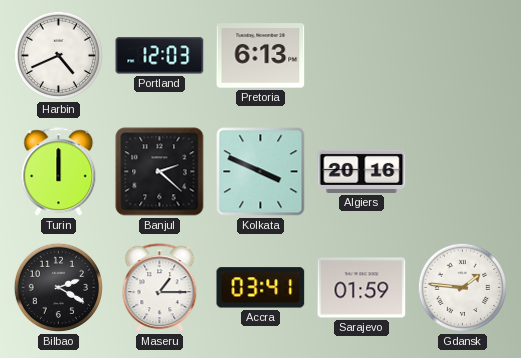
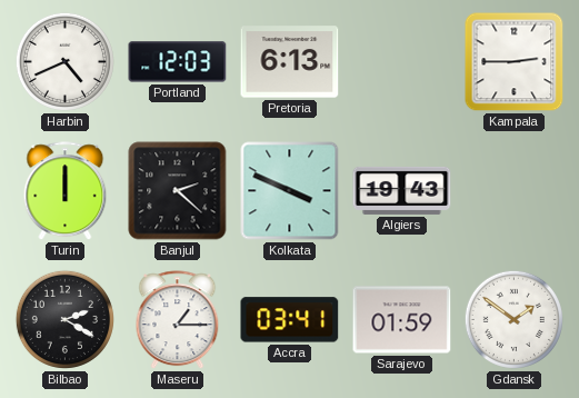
Kampala: none -> 2:45
Algiers: 20:16 -> 19:43
Gdansk: 1:46 -> 1:51
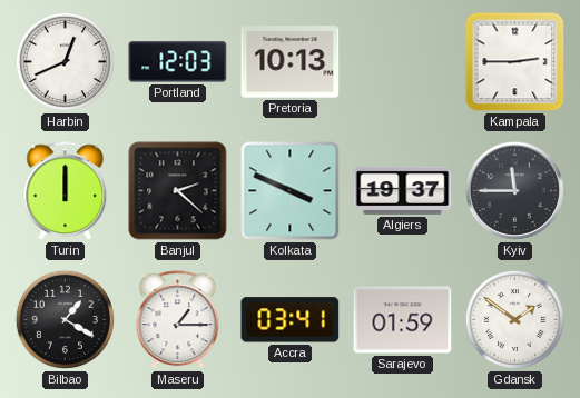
Harbin: 4:41 -> 12:41
Pretoria: 6:13 -> 10:13
Algiers: 19:43 -> 19:37
Kyiv: none -> 11:45
Bilbao: 2:20 -> 1:20
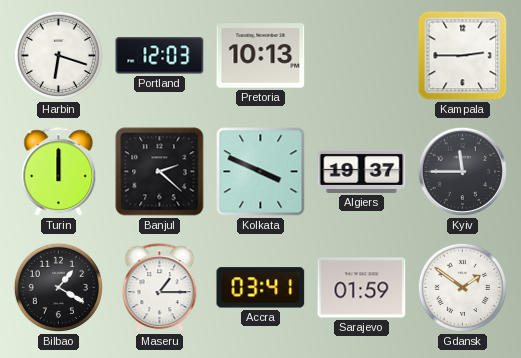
Harbin: 12:41 -> 6:18
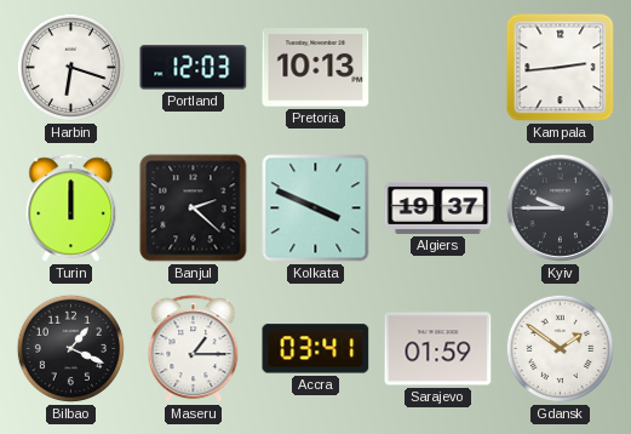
Kampala: 2:45 -> 2:44
Kyiv: 11:45 -> 9:45
Bilbao: 1:20 -> 1:19
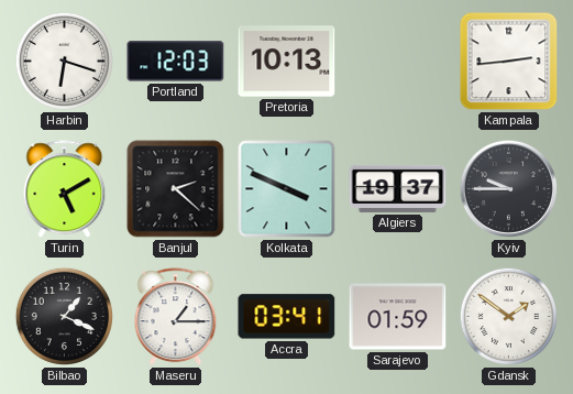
Turin: 12:00 -> 5:10
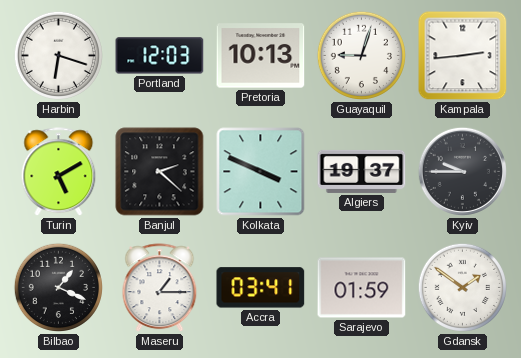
Guayaquil: none -> 9:03
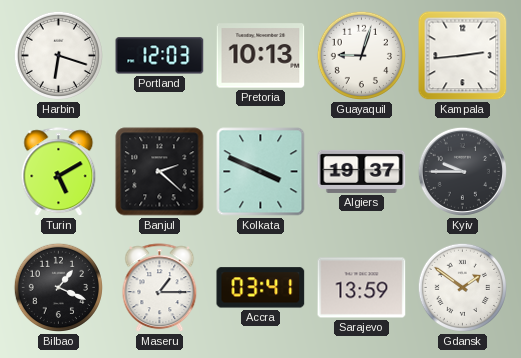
Sarajevo: 01:59 -> 13:59
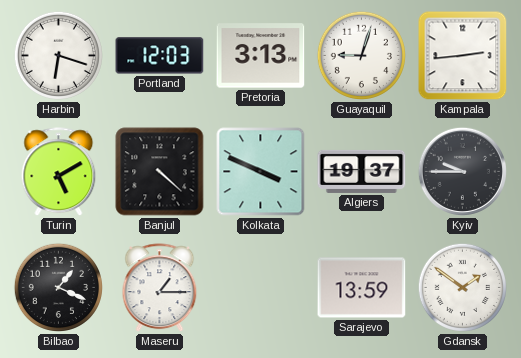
Pretoria: 10:13 -> 3:13
Banjul: 2:22 -> 4:22
Accra: 03:41 -> none
